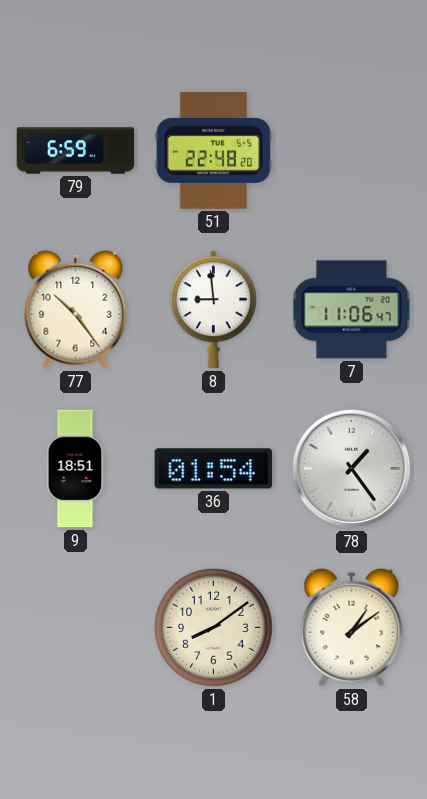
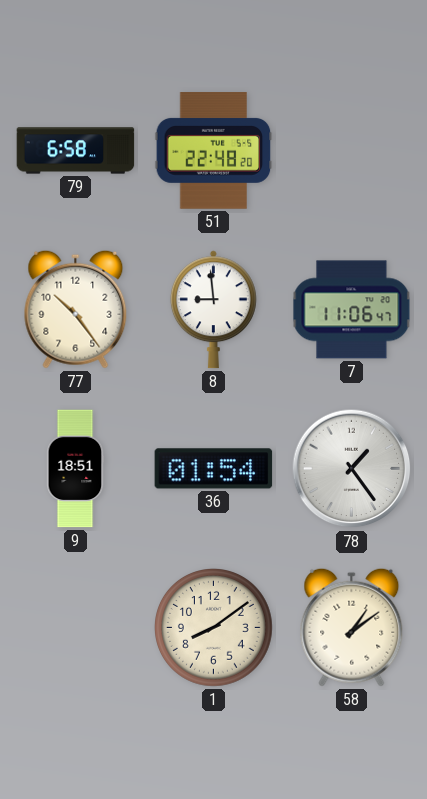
79: 6:59 -> 6:58
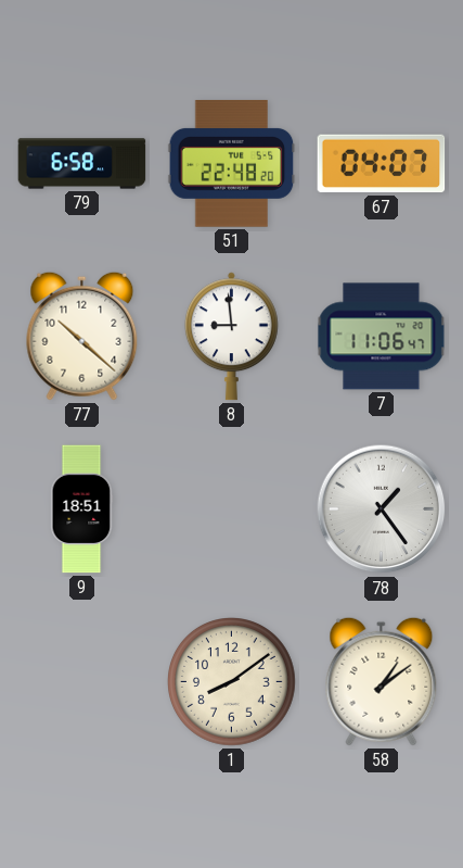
67: none -> 04:07
77: 10:24 -> 10:22
36: 01:54 -> none
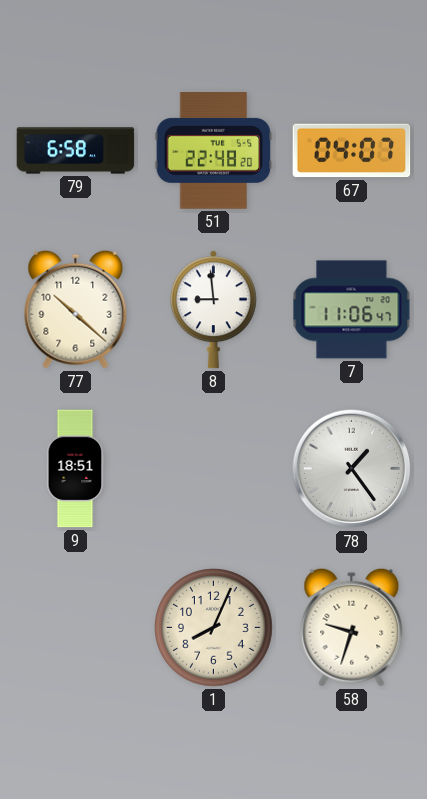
1: 8:09 -> 8:04
58: 1:09 -> 9:33
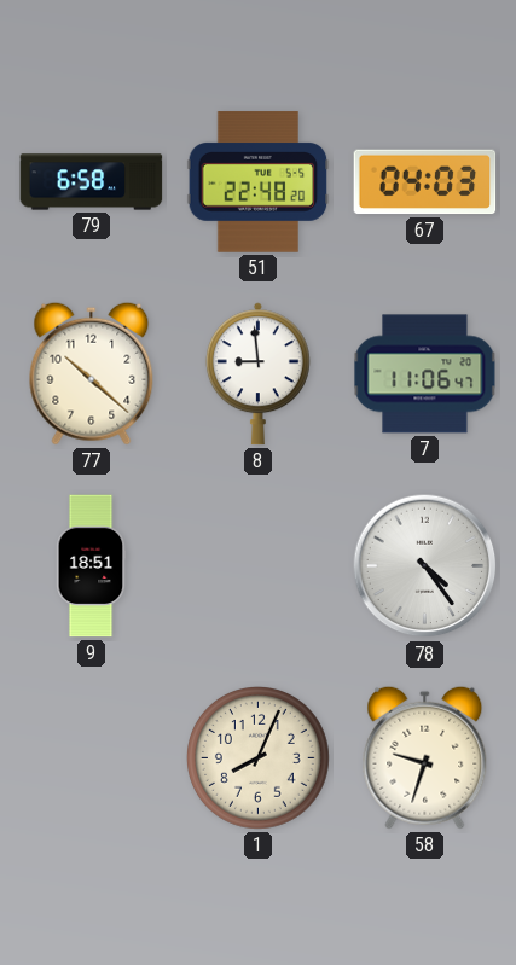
67: 04:07 -> 04:03
78: 1:24 -> 4:24
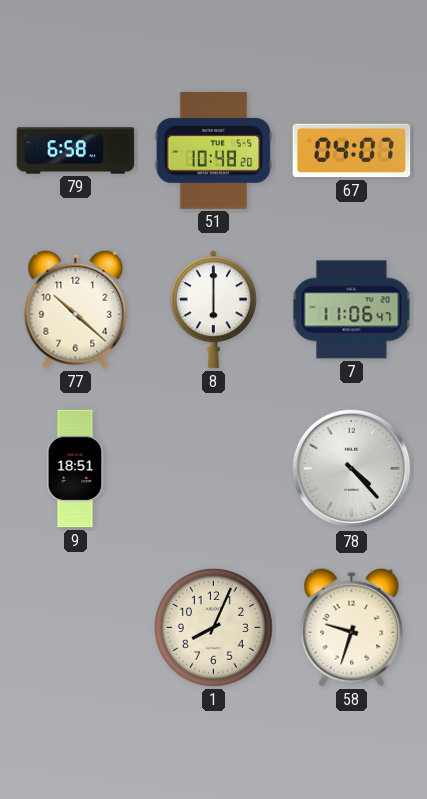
51: 22:48 -> 10:48
67: 04:03 -> 04:07
8: 8:59 -> 6:00
78: 4:24 -> 4:23
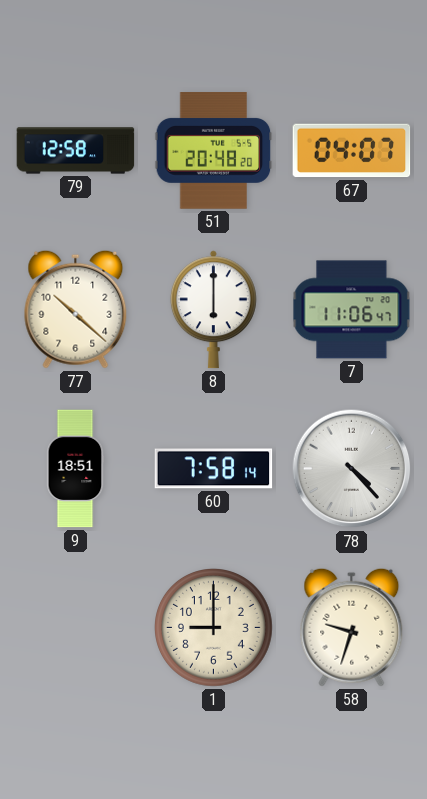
79: 6:58 -> 12:58
51: 10:48 -> 20:48
60: none -> 7:58
1: 8:04 -> 9:00
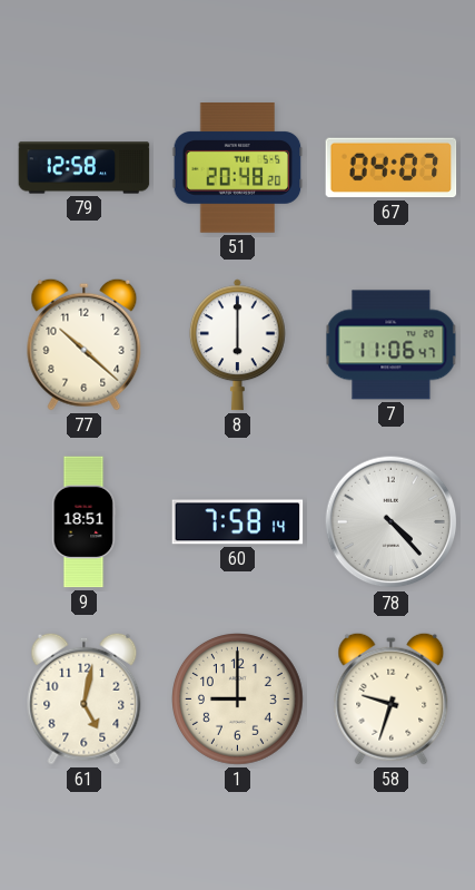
61: none -> 5:02
